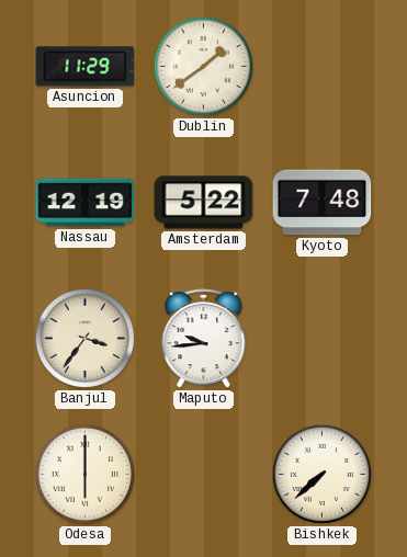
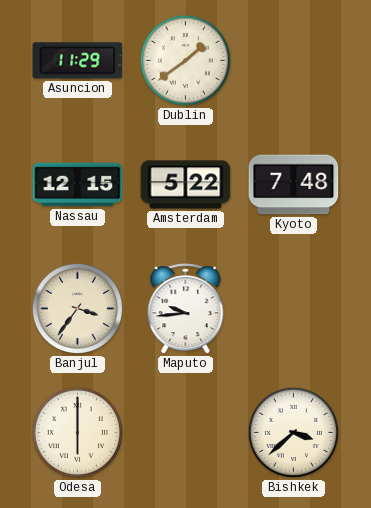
Nassau: 12:19 -> 12:15
Bishkek: 7:38 -> 3:38
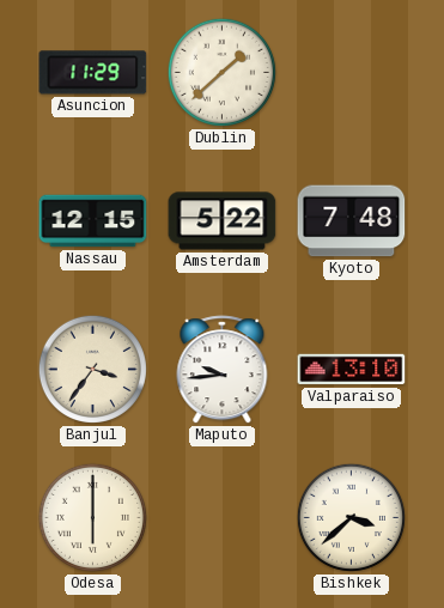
Dublin: 1:39 -> 1:38
Valparaiso: none -> 13:10
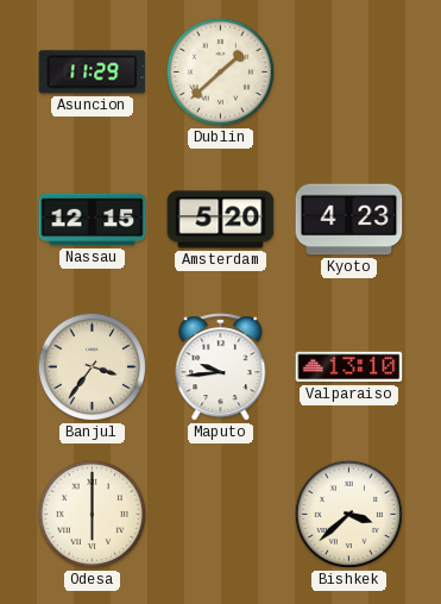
Amsterdam: 5:22 -> 5:20
Kyoto: 7:48 -> 4:23
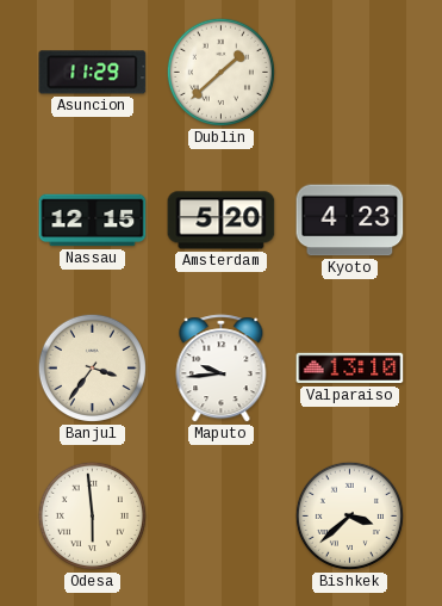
Odesa: 6:00 -> 5:59
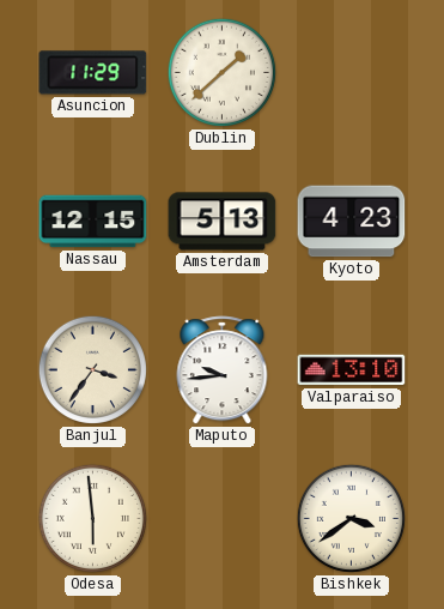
Amsterdam: 5:20 -> 5:13
Bishkek: 3:38 -> 3:39
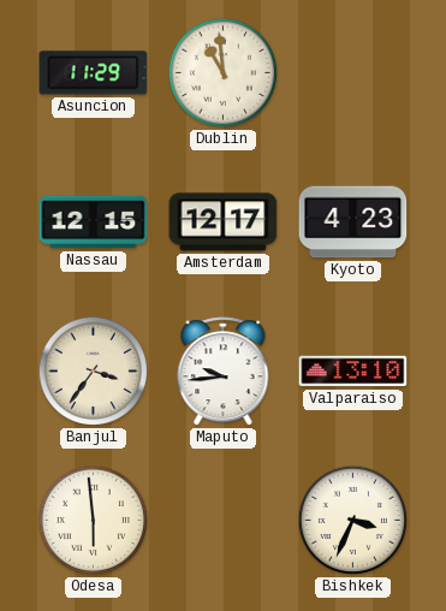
Dublin: 1:38 -> 10:59
Amsterdam: 5:13 -> 12:17
Bishkek: 3:39 -> 3:34
